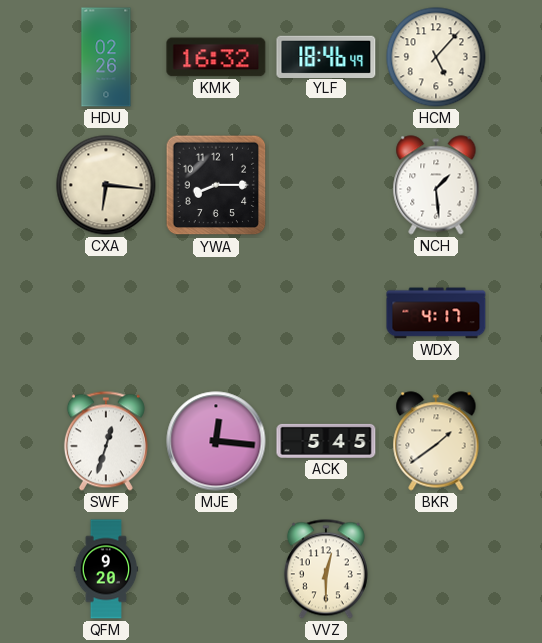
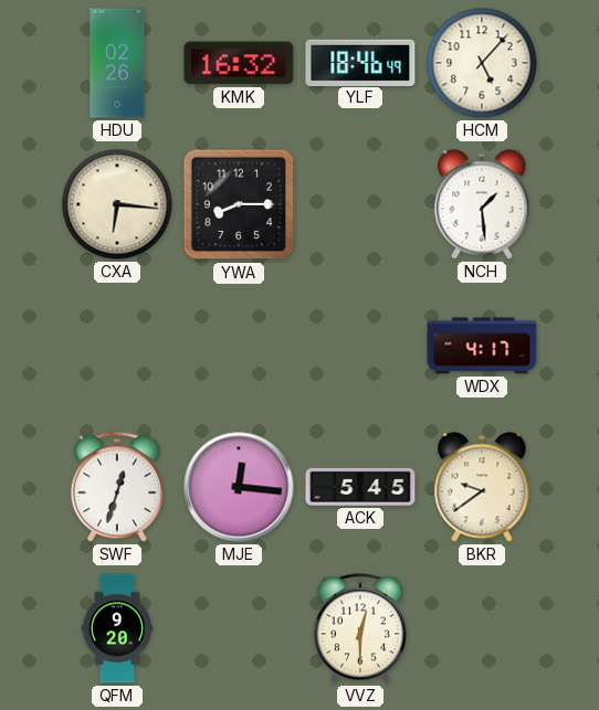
BKR: 1:39 -> 9:39
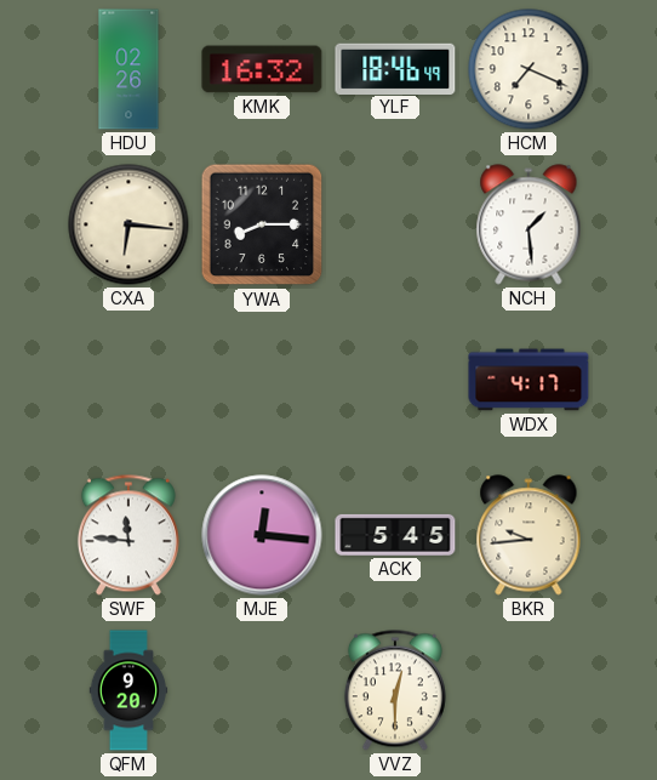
HCM: 5:07 -> 7:19
SWF: 12:33 -> 11:46
BKR: 9:39 -> 9:44
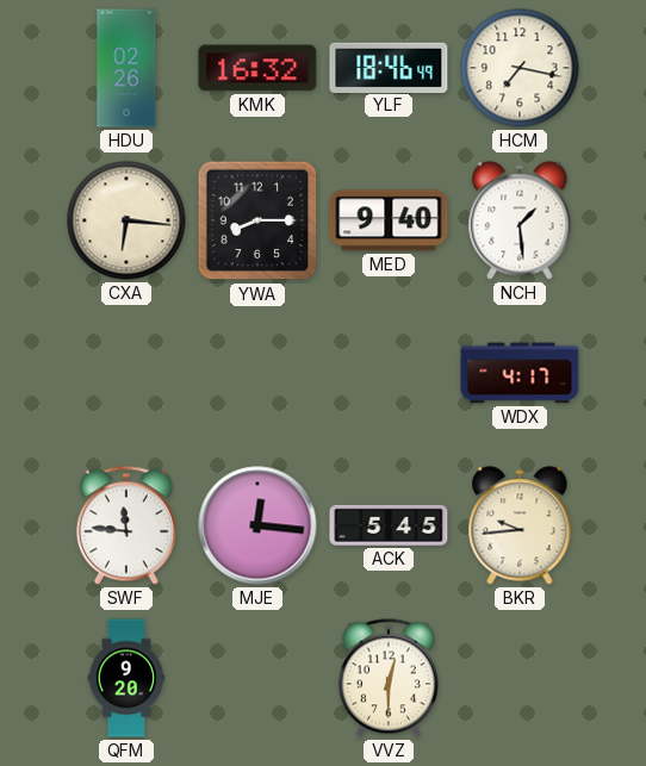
HCM: 7:19 -> 7:17
MED: none -> 9:40
